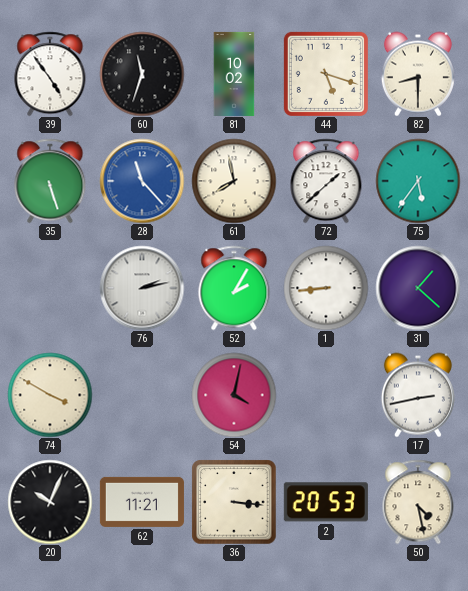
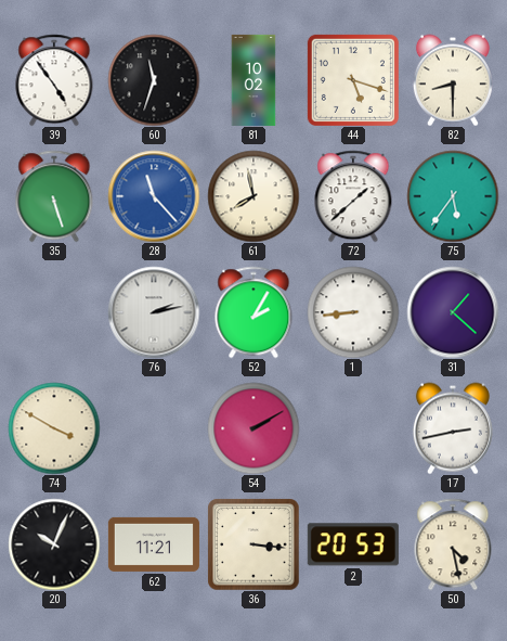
54: 4:02 -> 2:10
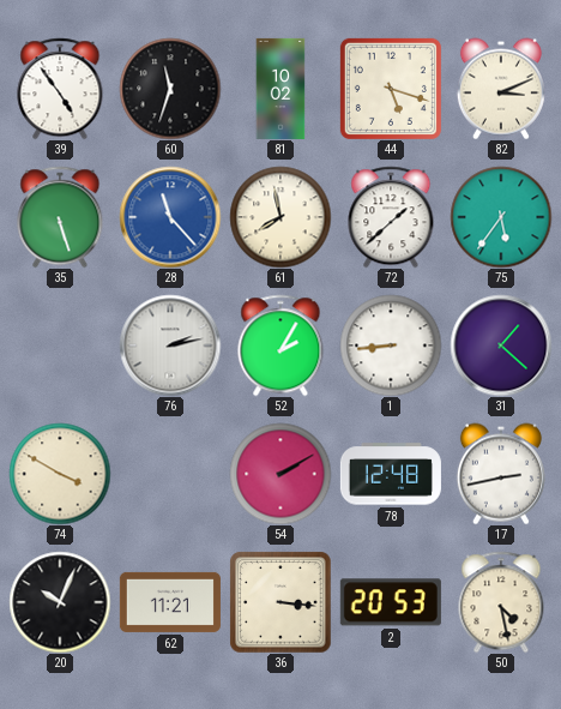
82: 8:30 -> 3:11
78: none -> 12:48
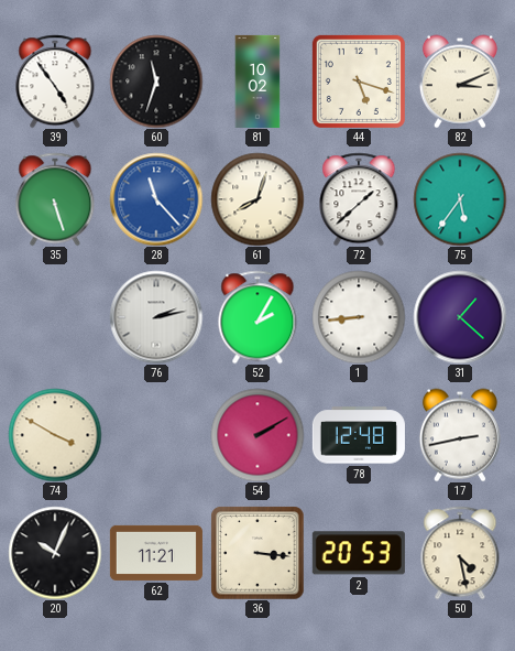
61: 7:58 -> 8:03
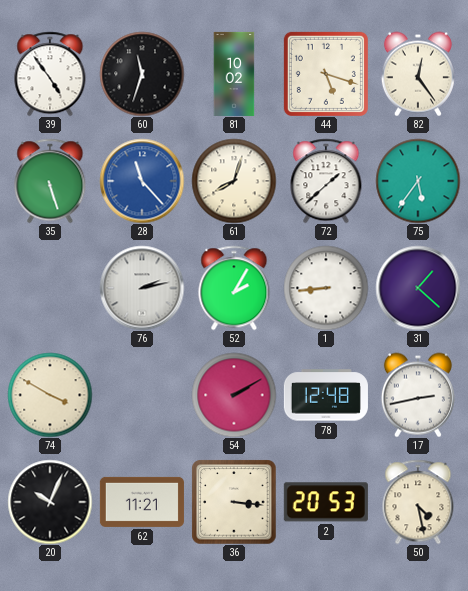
82: 3:11 -> 12:24
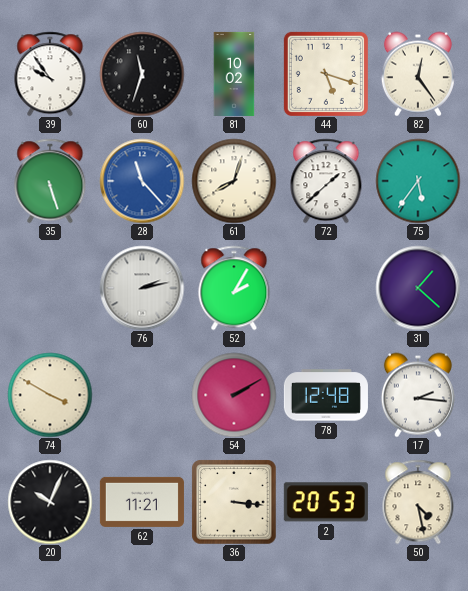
39: 4:54 -> 9:54
1: 8:44 -> none
17: 2:43 -> 2:16
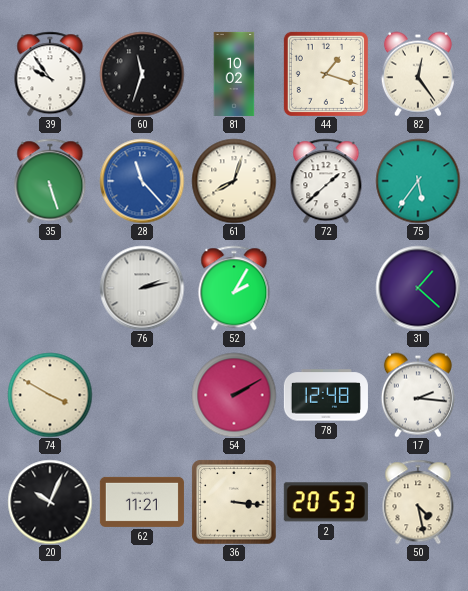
44: 5:18 -> 1:18
